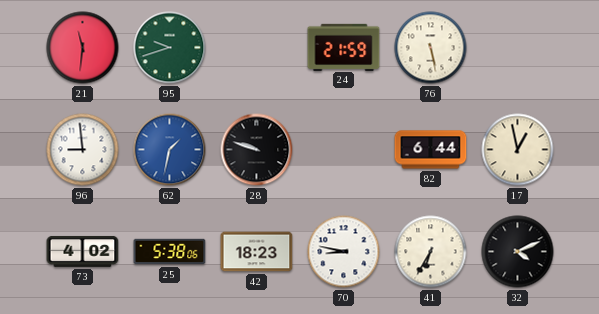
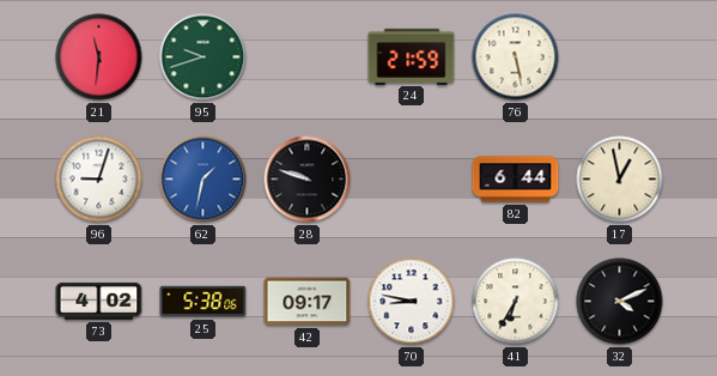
96: 8:59 -> 9:03
42: 18:23 -> 09:17
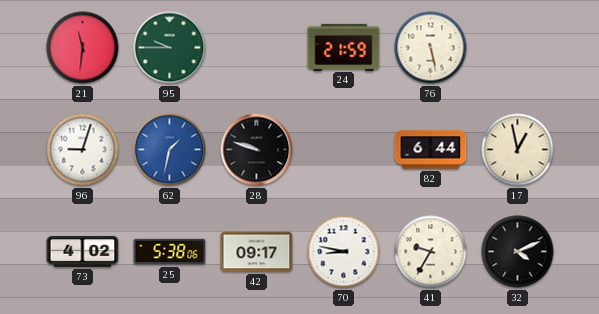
95: 9:42 -> 9:45
41: 6:35 -> 9:35
